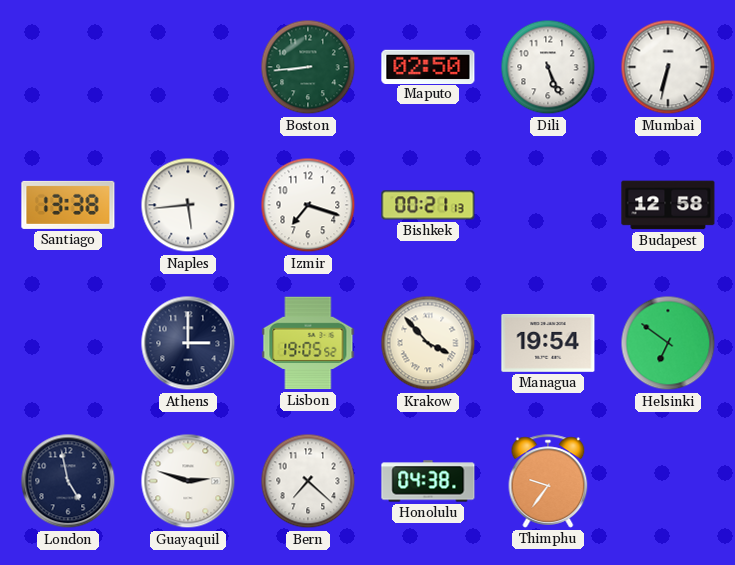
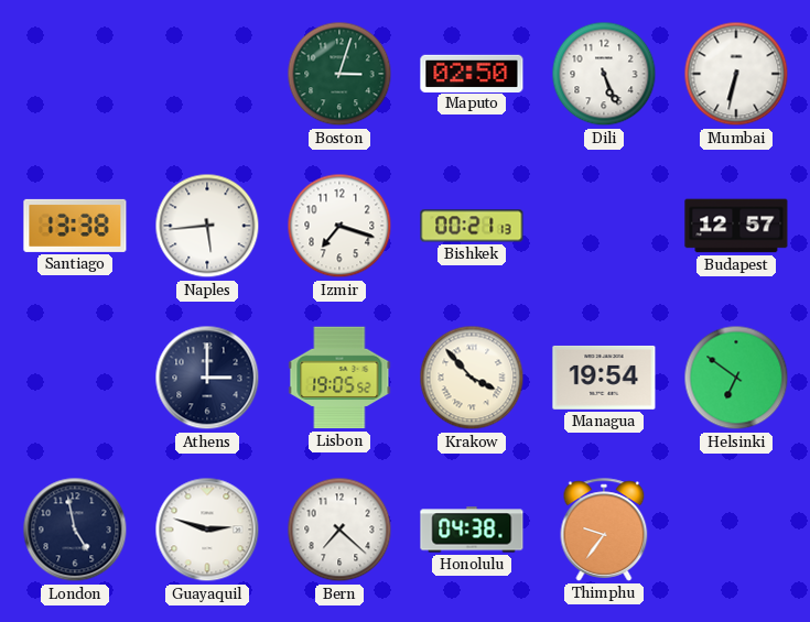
Boston: 8:44 -> 3:03
Budapest: 12:58 -> 12:57
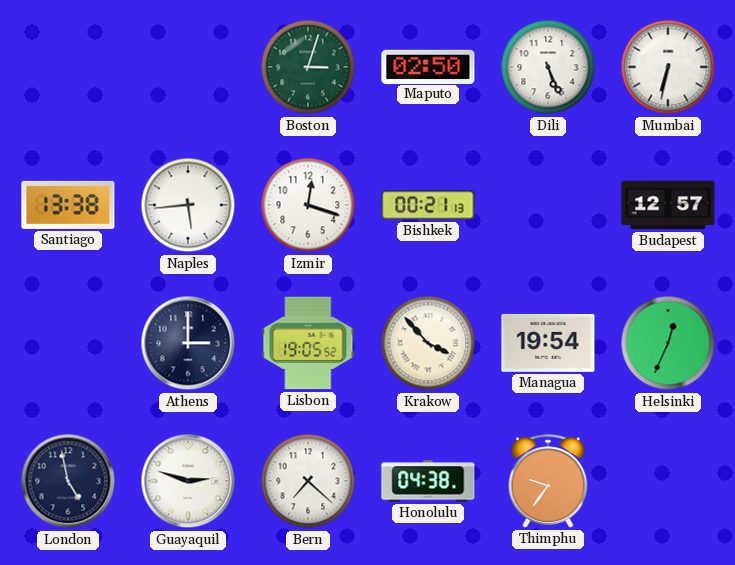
Izmir: 7:18 -> 12:18
Helsinki: 6:51 -> 12:34
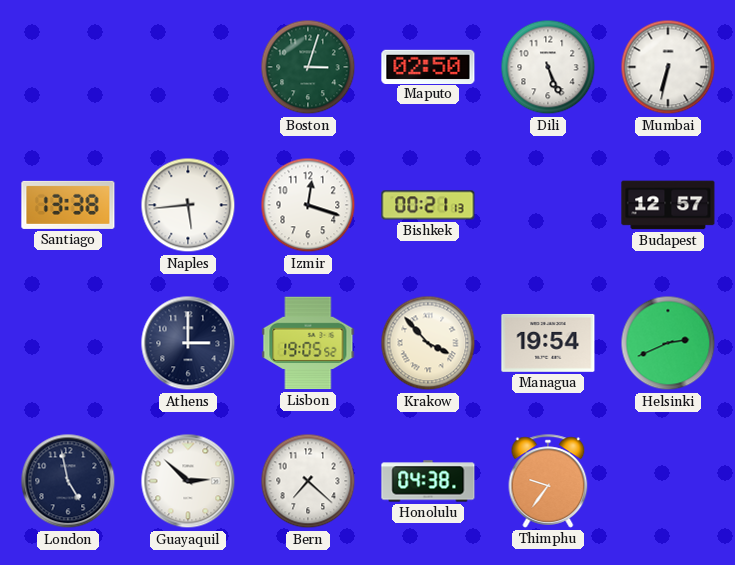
Helsinki: 12:34 -> 2:41
Guayaquil: 2:48 -> 2:52
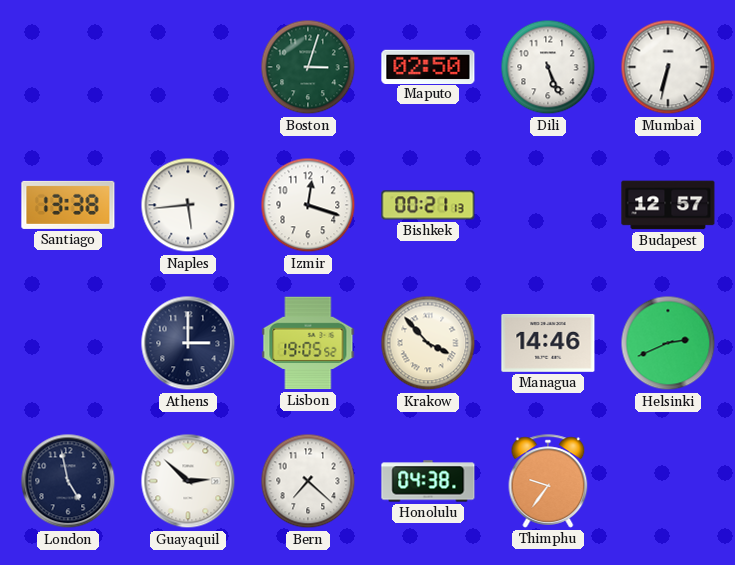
Managua: 19:54 -> 14:46
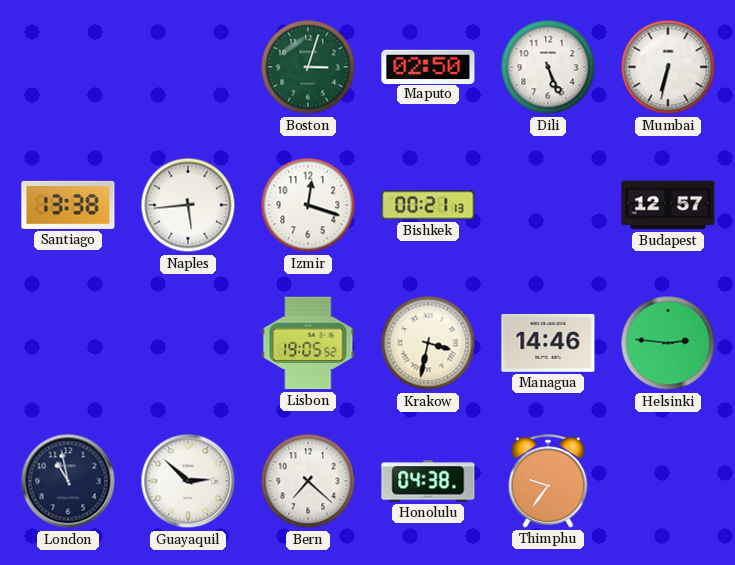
Athens: 3:00 -> none
Krakow: 3:53 -> 3:32
Helsinki: 2:41 -> 2:46
London: 4:58 -> 10:58
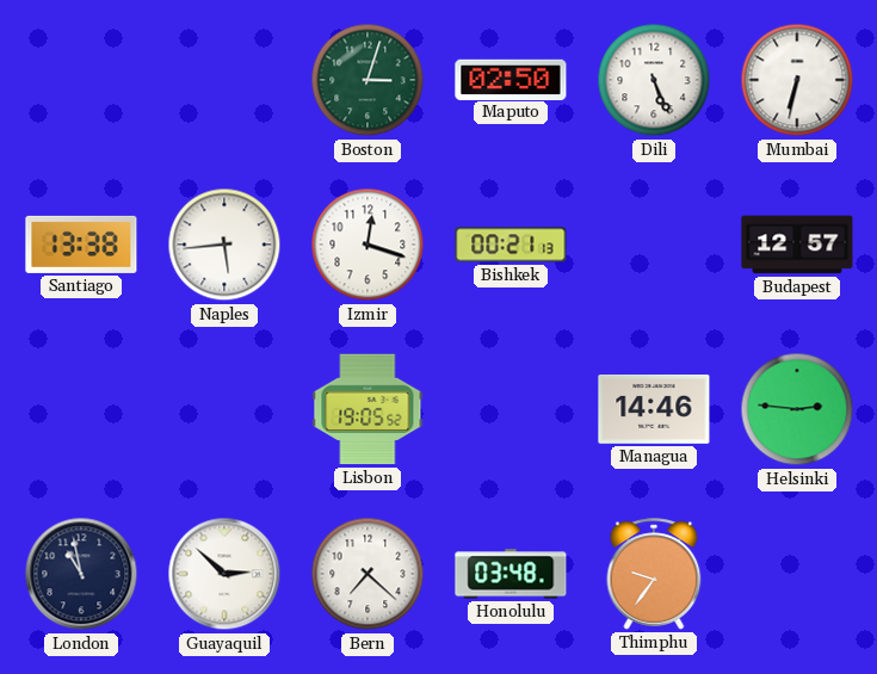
Krakow: 3:32 -> none
Honolulu: 04:38 -> 03:48
